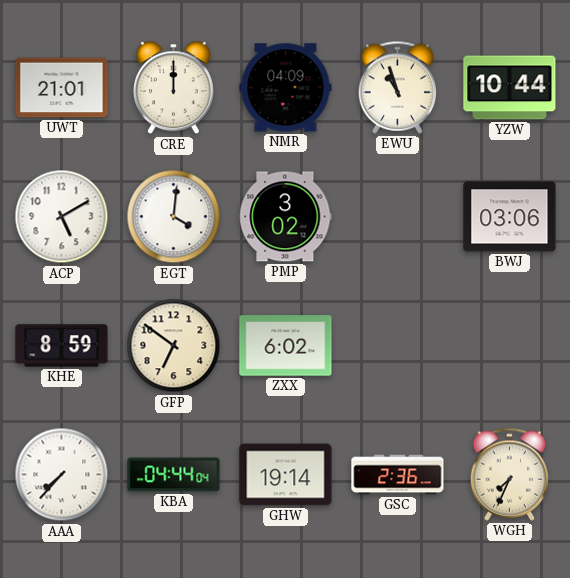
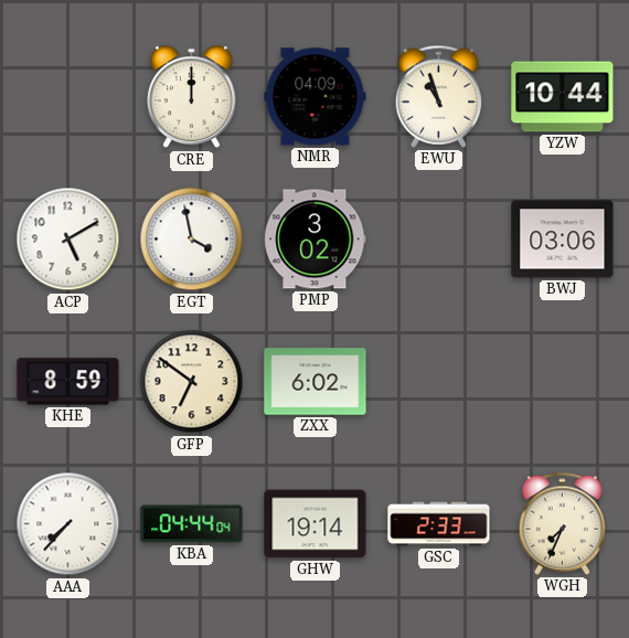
UWT: 21:01 -> none
EGT: 4:01 -> 3:58
GSC: 2:36 -> 2:33
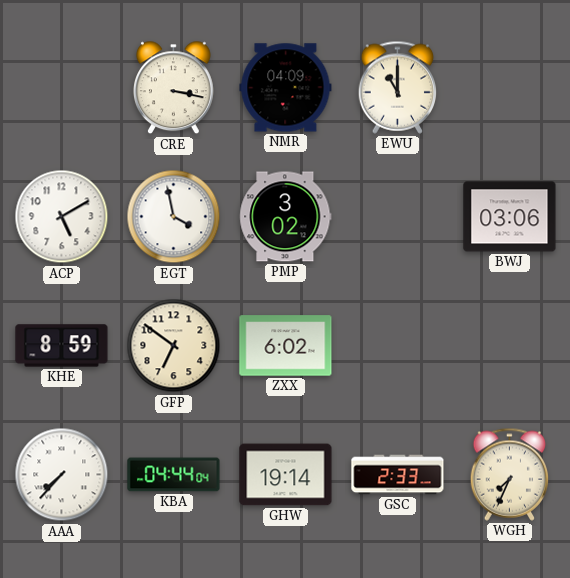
CRE: 12:00 -> 3:17
EWU: 10:57 -> 11:00
YZW: 10:44 -> none
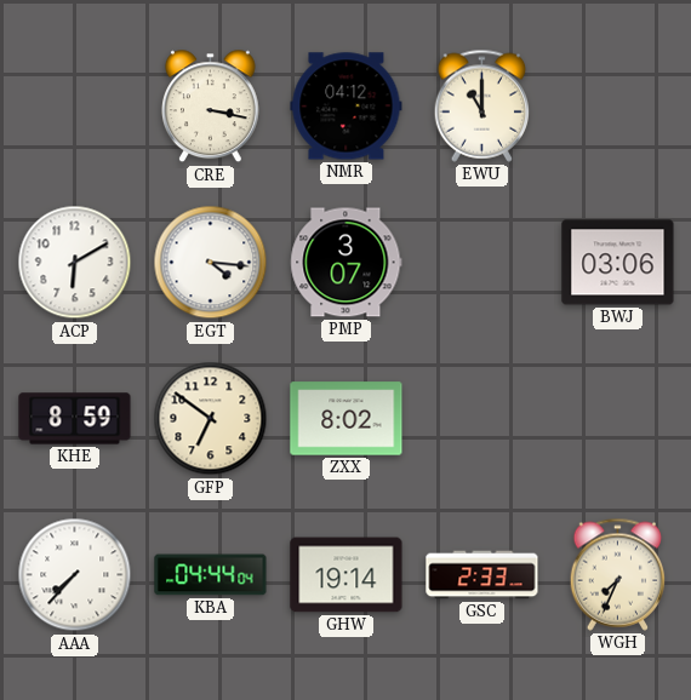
NMR: 04:09 -> 04:12
ACP: 5:10 -> 6:10
EGT: 3:58 -> 4:16
PMP: 3:02 -> 3:07
ZXX: 6:02 -> 8:02
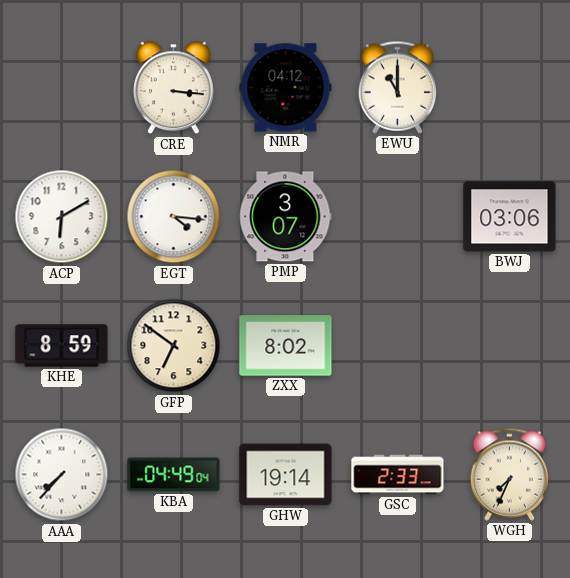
CRE: 3:17 -> 3:16
KBA: 04:44 -> 04:49
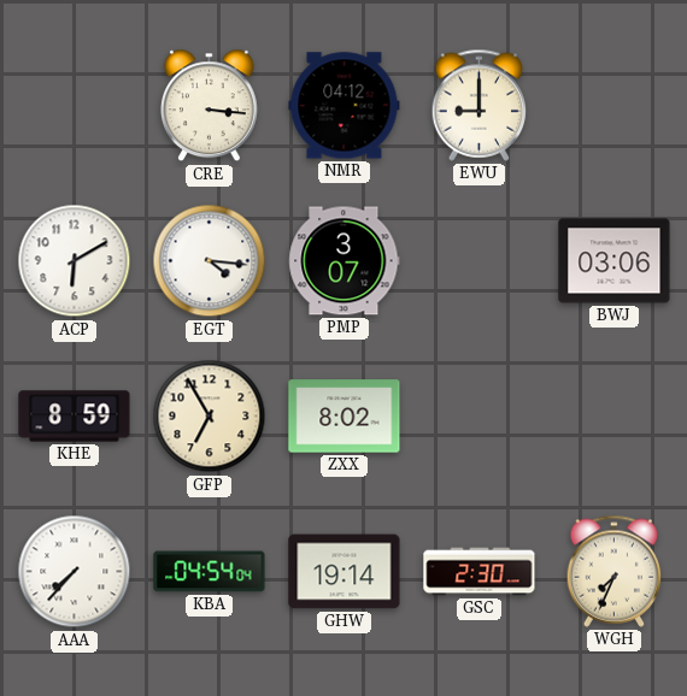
EWU: 11:00 -> 9:00
GFP: 6:51 -> 6:55
KBA: 04:49 -> 04:54
GSC: 2:33 -> 2:30
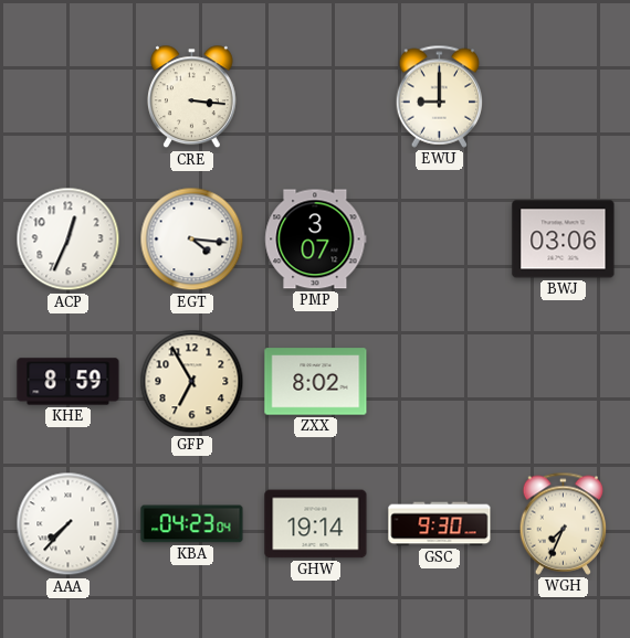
NMR: 04:12 -> none
ACP: 6:10 -> 12:34
KBA: 04:54 -> 04:23
GSC: 2:30 -> 9:30
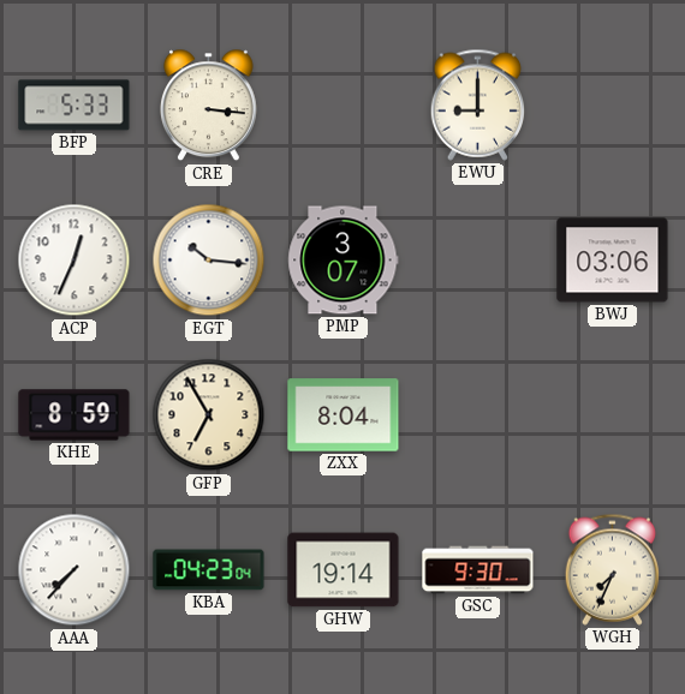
BFP: none -> 5:33
EGT: 4:16 -> 10:16
ZXX: 8:02 -> 8:04
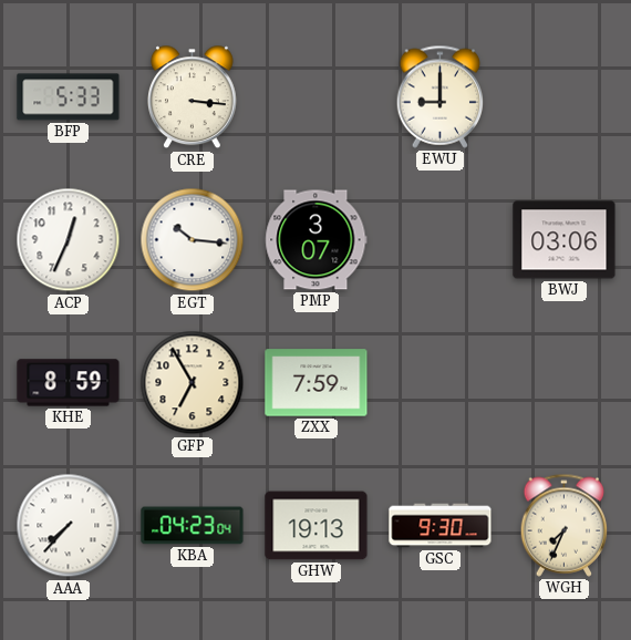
ZXX: 8:04 -> 7:59
GHW: 19:14 -> 19:13
